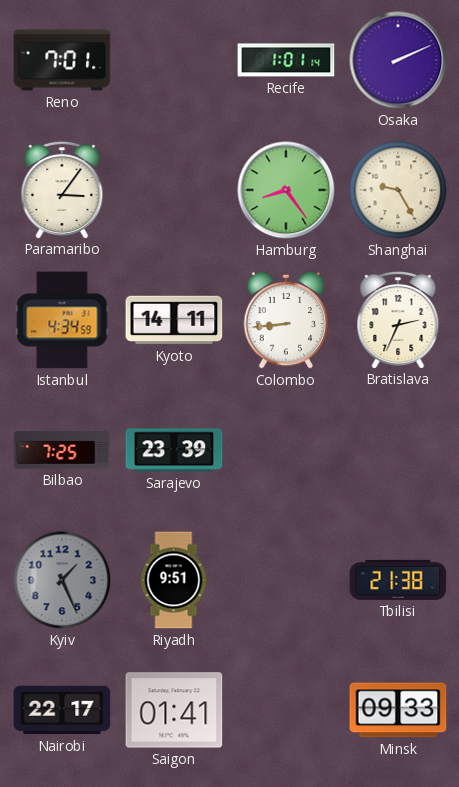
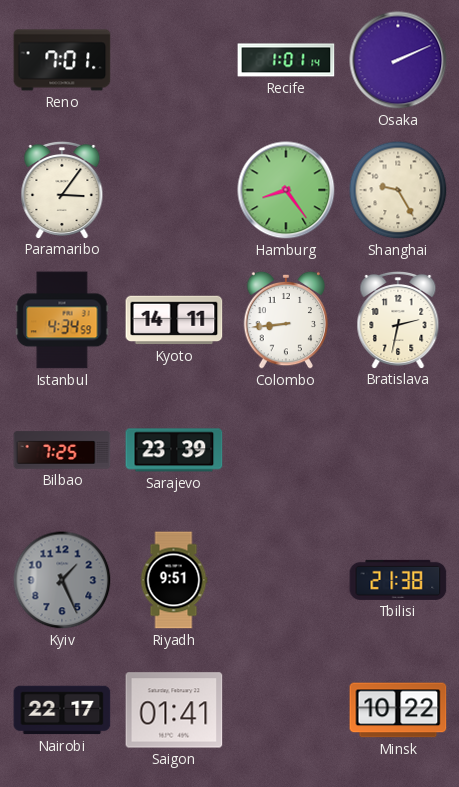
Bratislava: 2:34 -> 2:32
Minsk: 09:33 -> 10:22
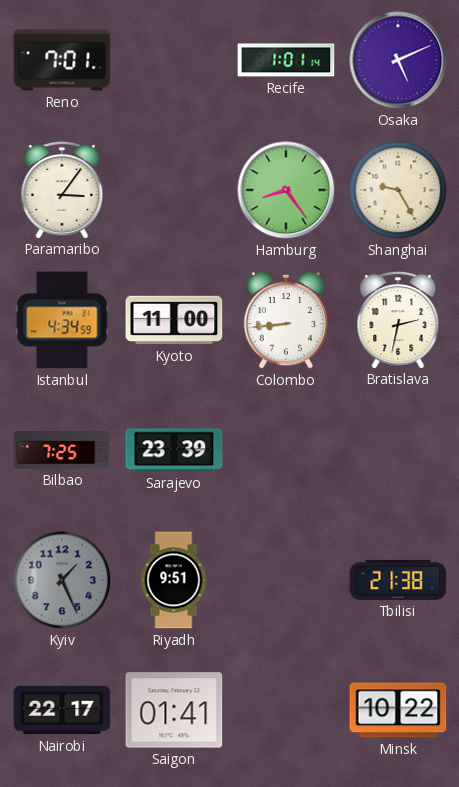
Osaka: 2:11 -> 5:11
Kyoto: 14:11 -> 11:00
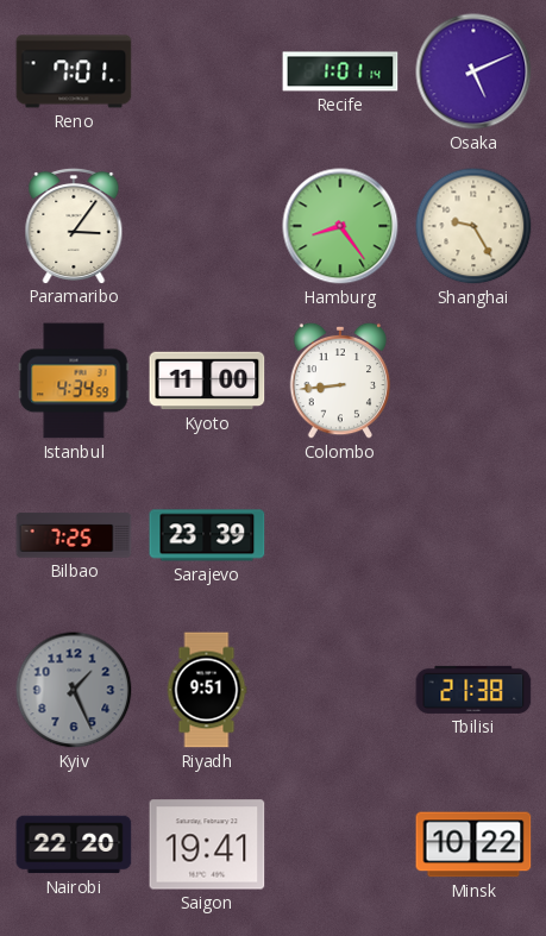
Bratislava: 2:32 -> none
Nairobi: 22:17 -> 22:20
Saigon: 01:41 -> 19:41
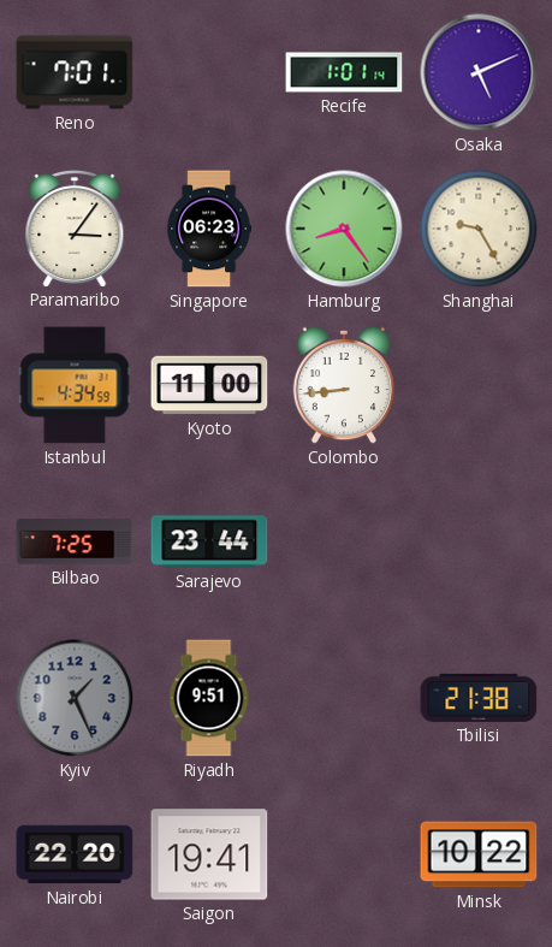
Singapore: none -> 06:23
Sarajevo: 23:39 -> 23:44
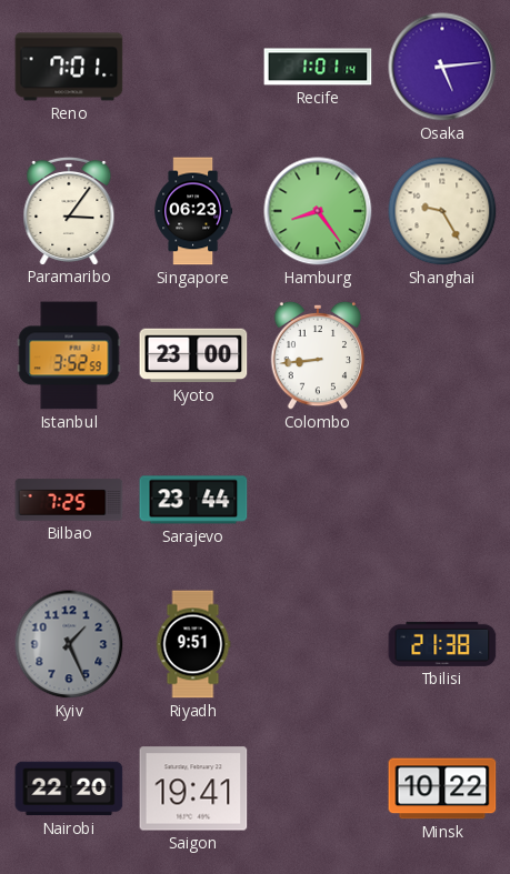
Osaka: 5:11 -> 5:14
Istanbul: 4:34 -> 3:52
Kyoto: 11:00 -> 23:00
